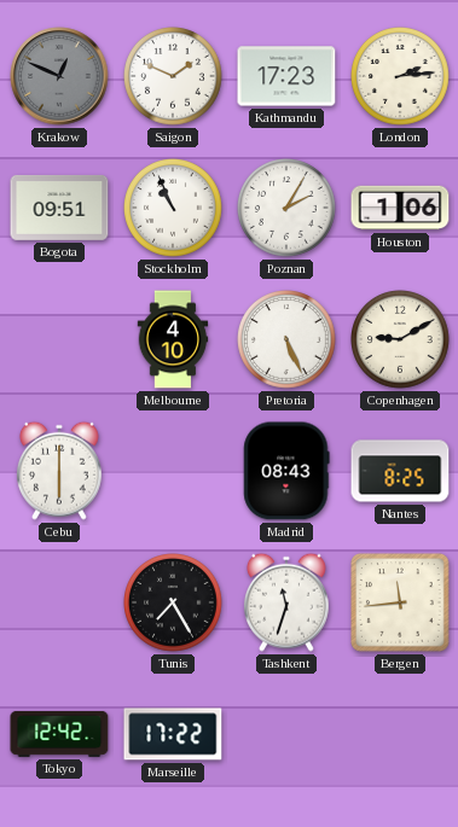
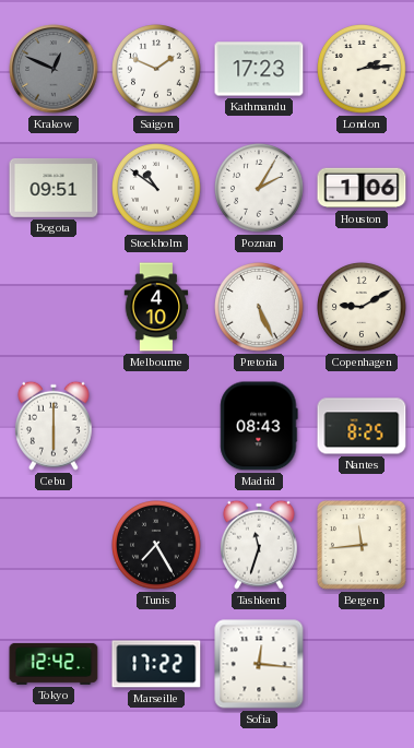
Stockholm: 10:56 -> 10:51
Sofia: none -> 12:16
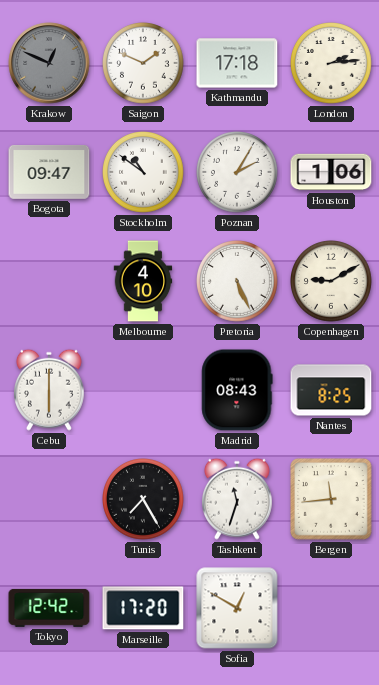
Kathmandu: 17:23 -> 17:18
Bogota: 09:51 -> 09:47
Marseille: 17:22 -> 17:20
Sofia: 12:16 -> 12:50
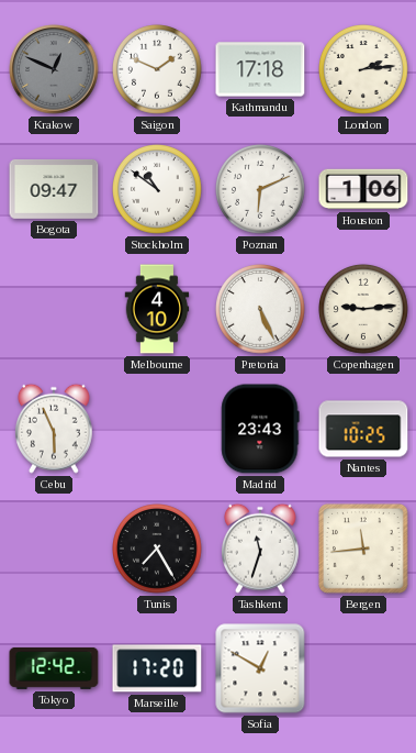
Poznan: 2:05 -> 6:11
Copenhagen: 9:10 -> 9:14
Cebu: 6:00 -> 5:56
Madrid: 08:43 -> 23:43
Nantes: 8:25 -> 10:25
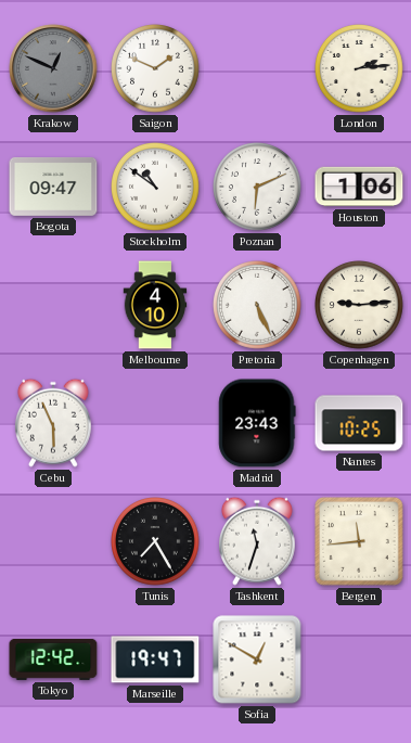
Kathmandu: 17:18 -> none
Marseille: 17:20 -> 19:47
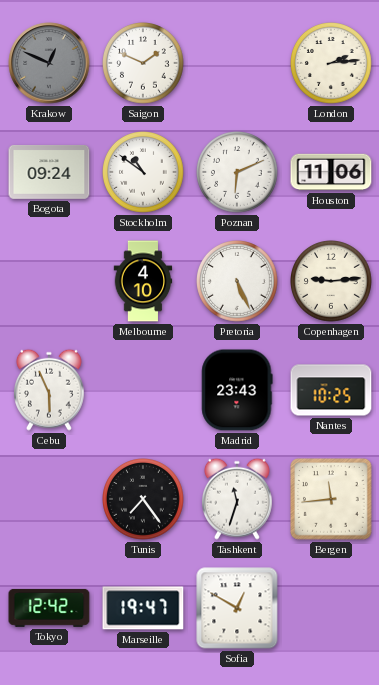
Bogota: 09:47 -> 09:24
Houston: 1:06 -> 11:06
Tunis: 7:25 -> 7:24
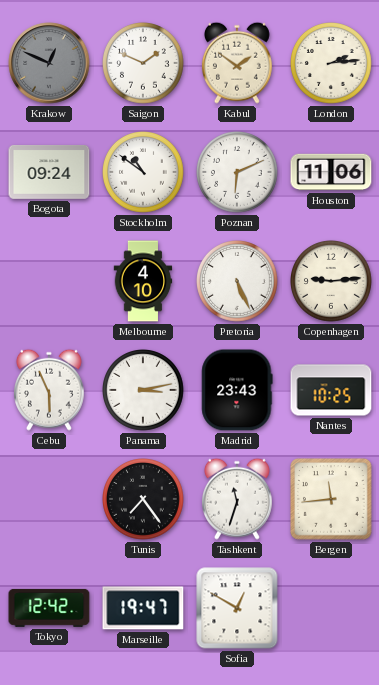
Kabul: none -> 1:51
Panama: none -> 3:13
